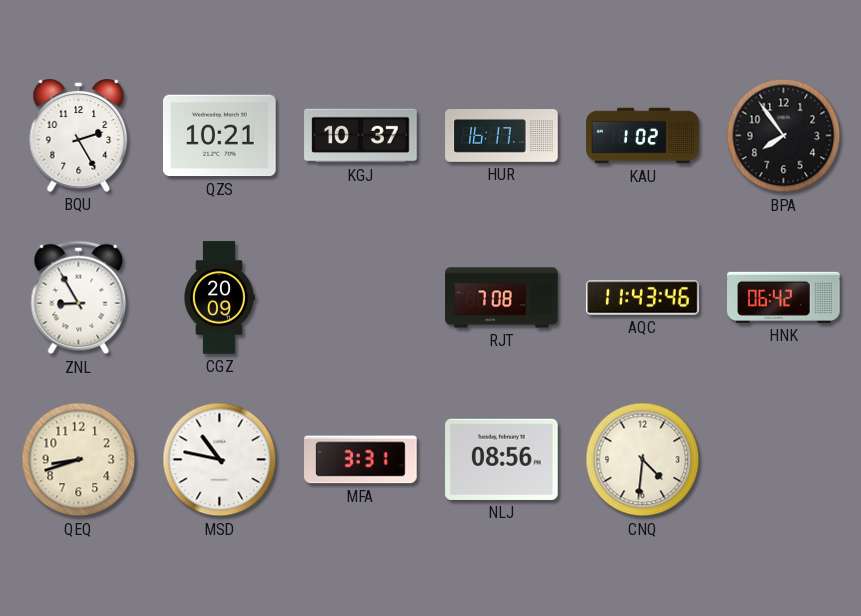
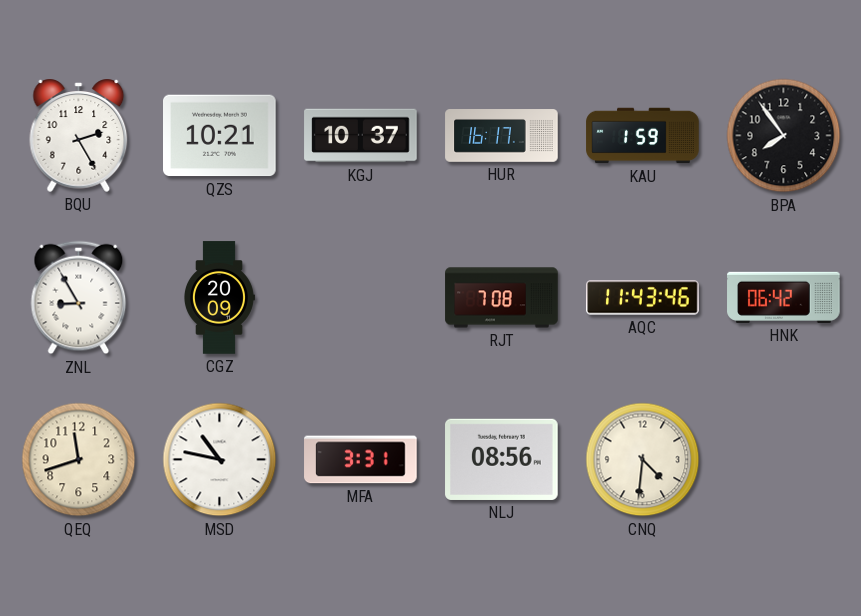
KAU: 1:02 -> 1:59
QEQ: 8:42 -> 11:42
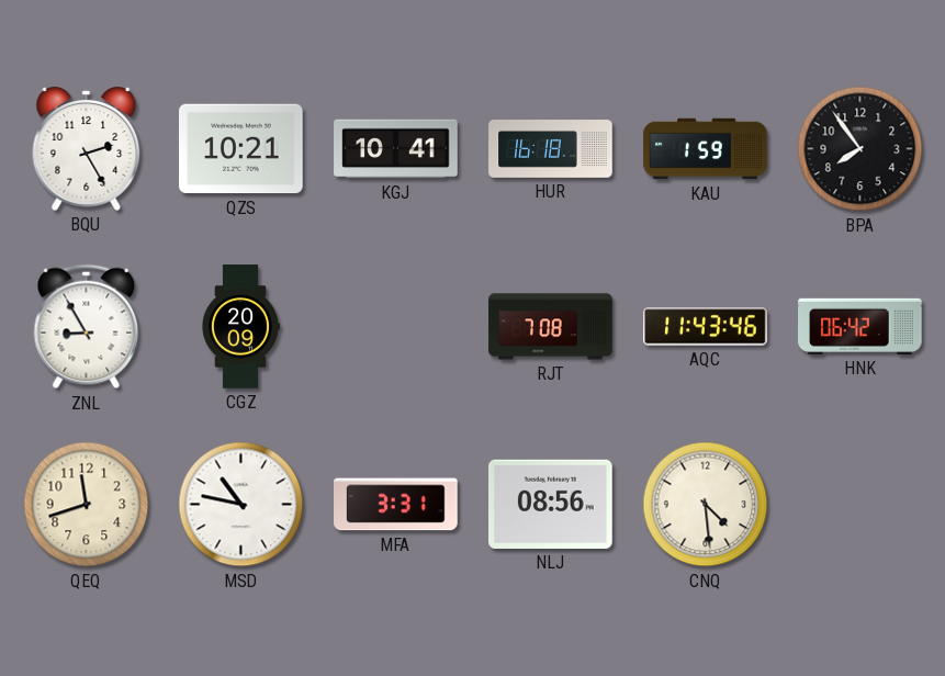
KGJ: 10:37 -> 10:41
HUR: 16:17 -> 16:18
CNQ: 4:31 -> 4:29
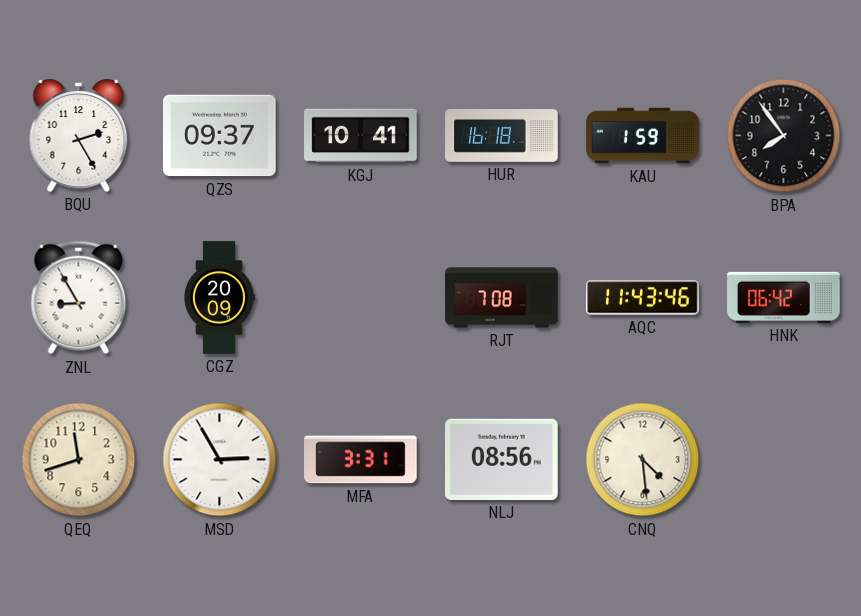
QZS: 10:21 -> 09:37
MSD: 10:47 -> 2:55
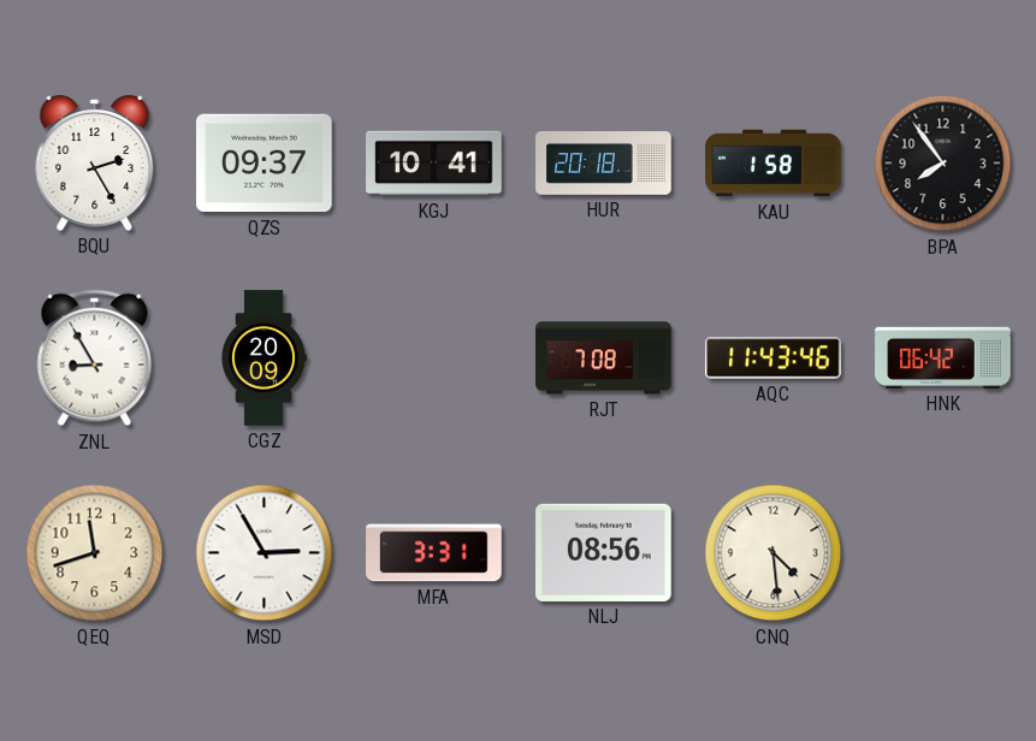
HUR: 16:18 -> 20:18
KAU: 1:59 -> 1:58
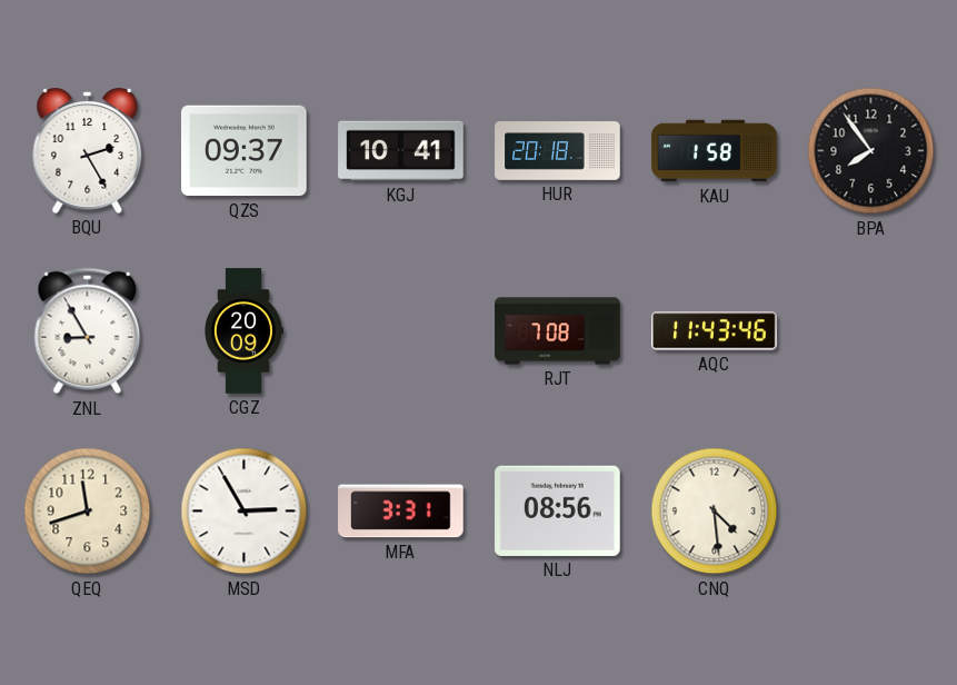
HNK: 06:42 -> none
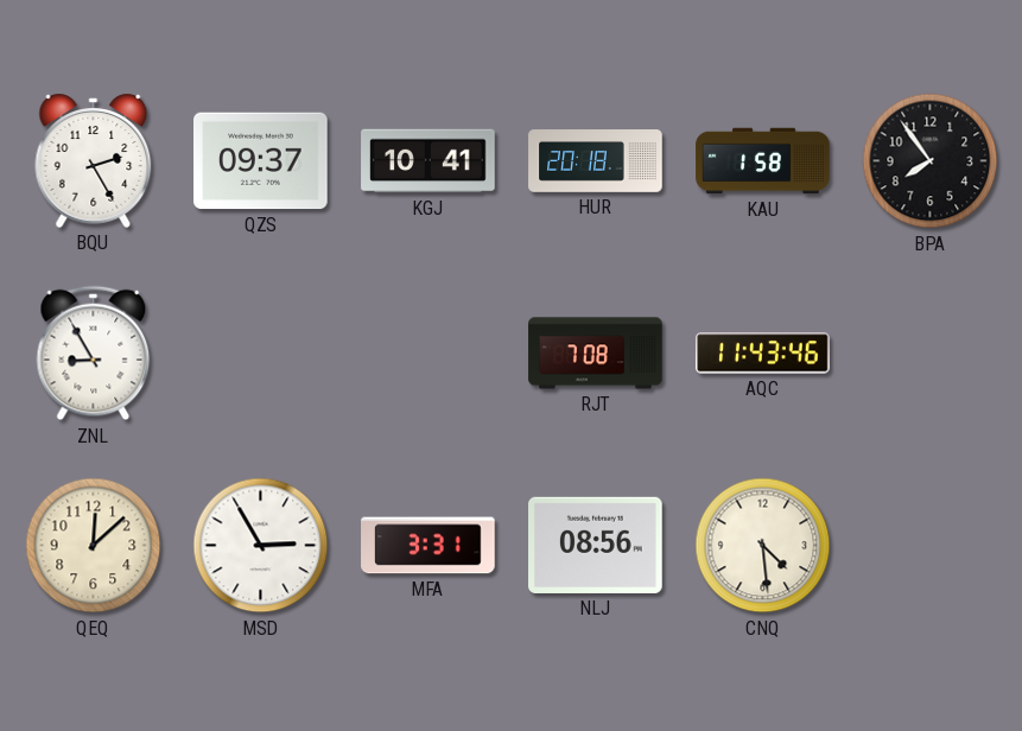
CGZ: 20:09 -> none
QEQ: 11:42 -> 12:08
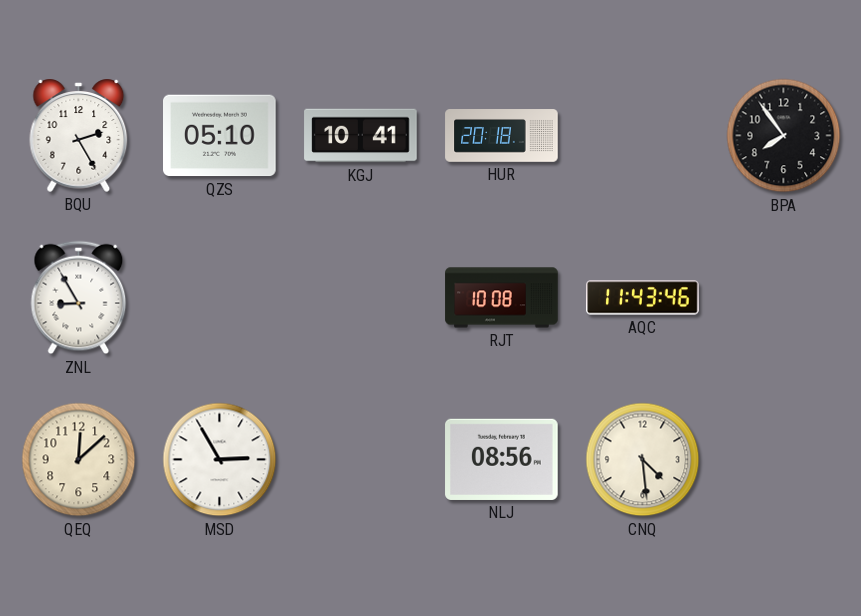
QZS: 09:37 -> 05:10
KAU: 1:58 -> none
RJT: 7:08 -> 10:08
MFA: 3:31 -> none
